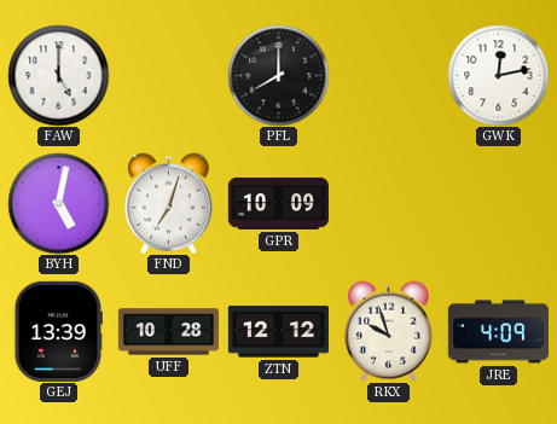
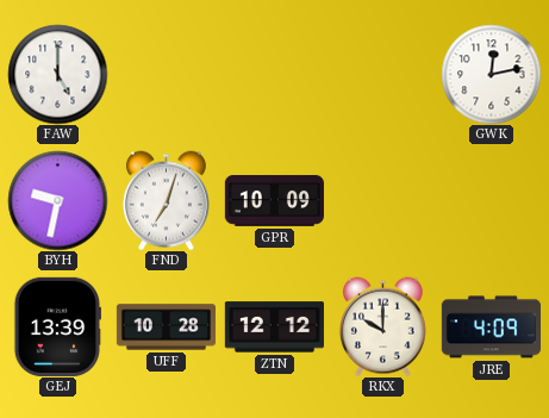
PFL: 8:00 -> none
BYH: 5:02 -> 9:32
RKX: 9:57 -> 10:00
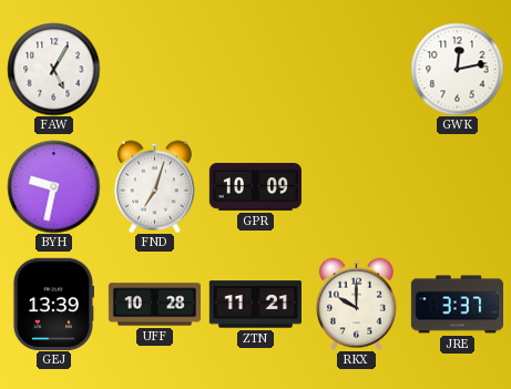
FAW: 5:00 -> 5:05
ZTN: 12:12 -> 11:21
JRE: 4:09 -> 3:37
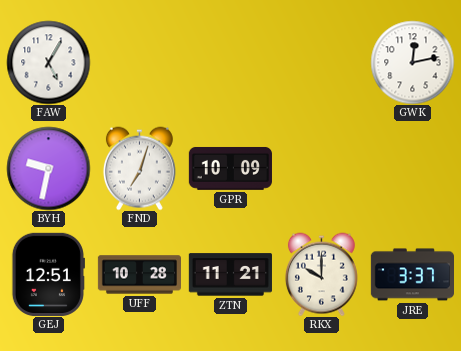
GEJ: 13:39 -> 12:51
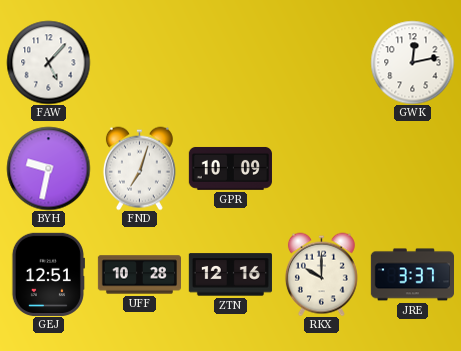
FAW: 5:05 -> 5:07
ZTN: 11:21 -> 12:16
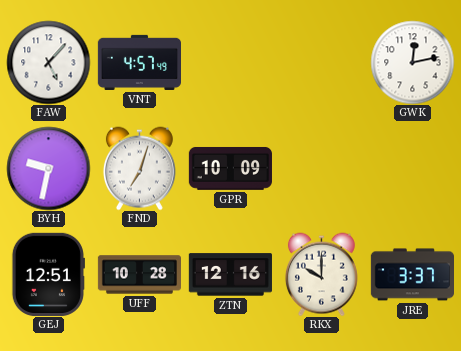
VNT: none -> 4:57
